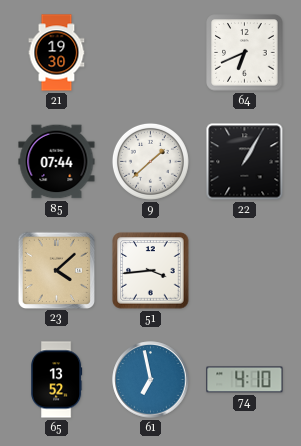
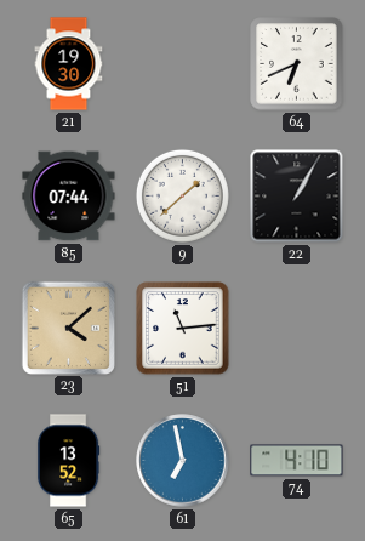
51: 3:44 -> 11:14
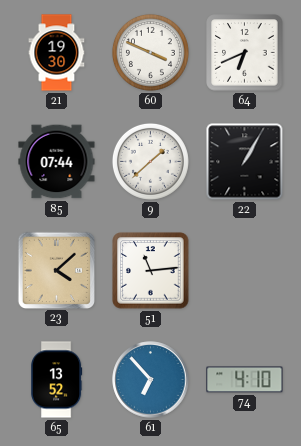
60: none -> 3:49
61: 6:58 -> 6:53
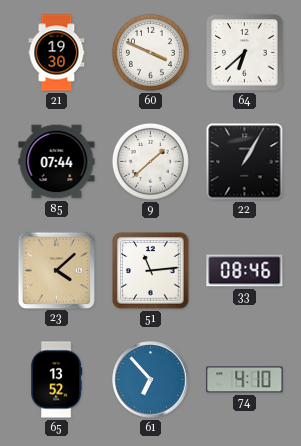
64: 6:41 -> 6:38
33: none -> 08:46
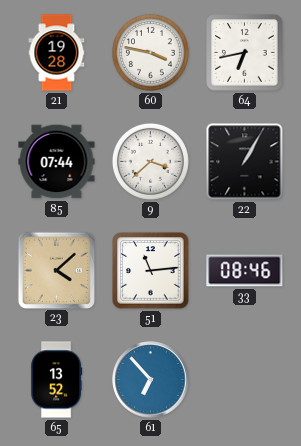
21: 19:30 -> 19:28
60: 3:49 -> 3:47
64: 6:38 -> 6:43
9: 1:38 -> 3:38
74: 4:10 -> none
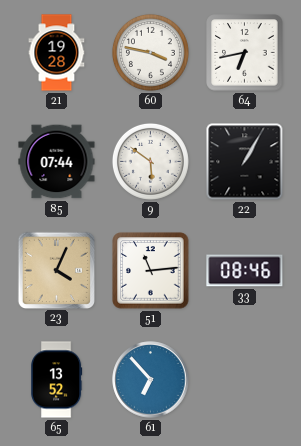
9: 3:38 -> 5:51
23: 4:08 -> 4:04
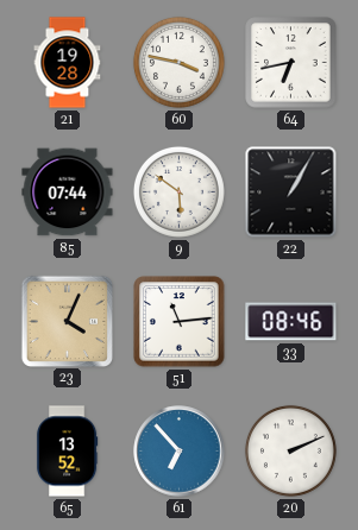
20: none -> 2:11
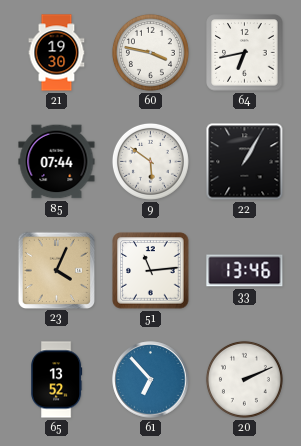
21: 19:28 -> 19:30
33: 08:46 -> 13:46
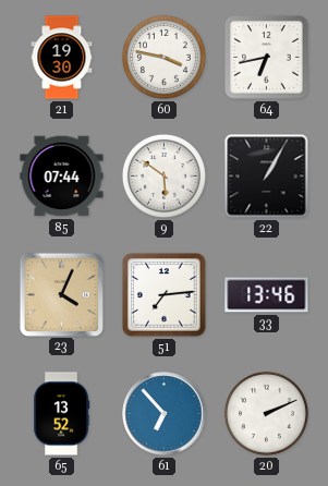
51: 11:14 -> 7:14
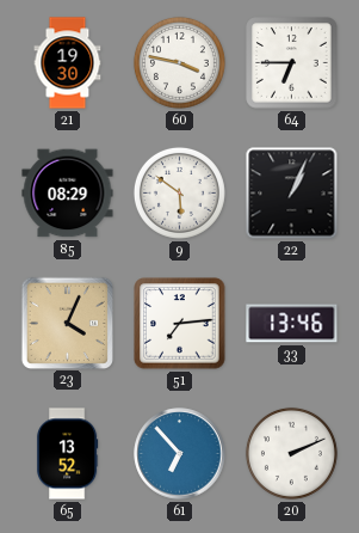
64: 6:43 -> 6:45
85: 07:44 -> 08:29
22: 1:05 -> 1:04
